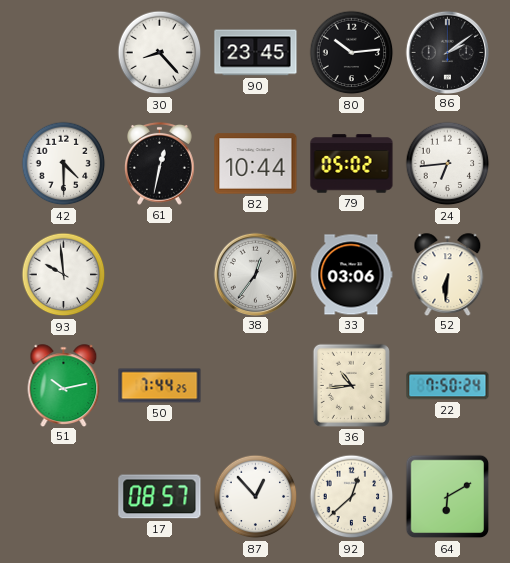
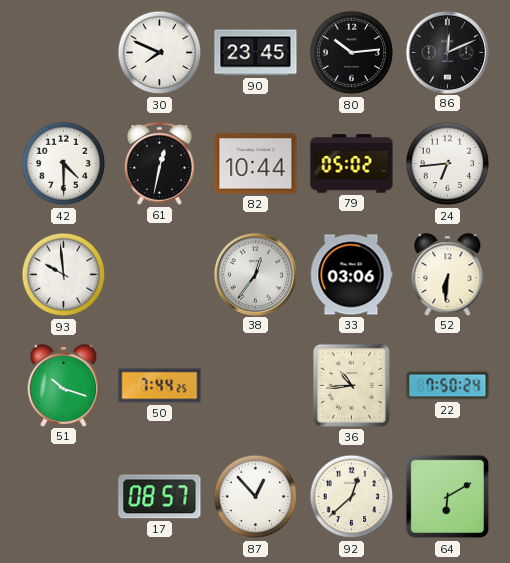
30: 8:23 -> 7:49
86: 2:09 -> 12:11
51: 10:13 -> 10:18
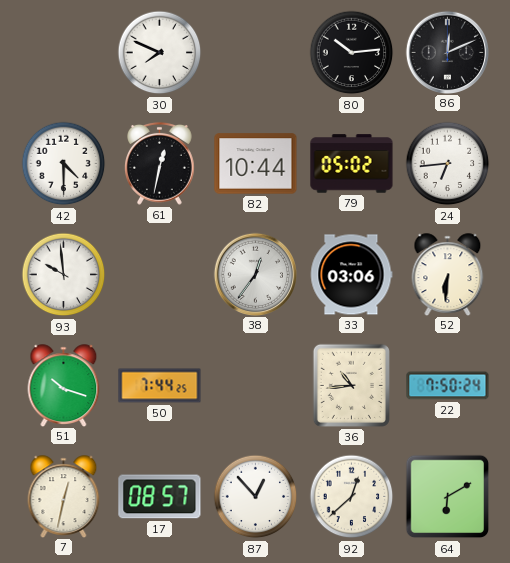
90: 23:45 -> none
7: none -> 12:32
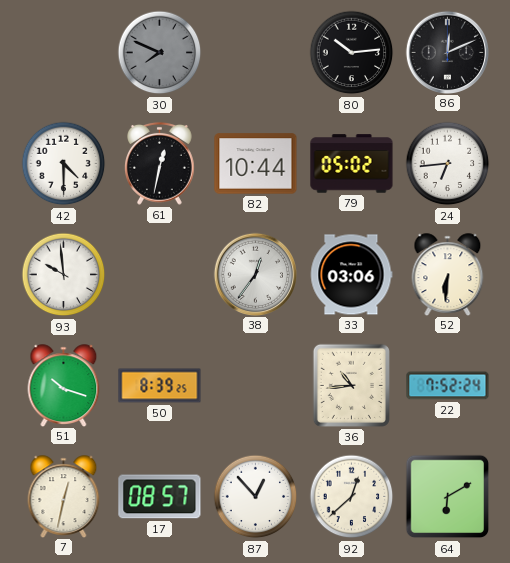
30 dial: white -> grey
50: 7:44 -> 8:39
22: 7:50 -> 7:52
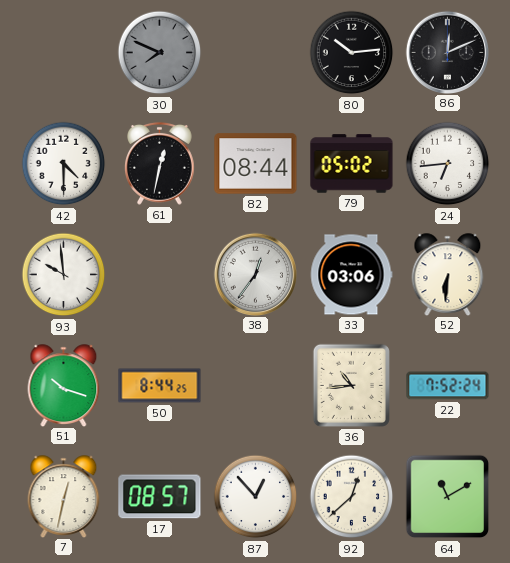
82: 10:44 -> 08:44
50: 8:39 -> 8:44
64: 6:10 -> 11:10
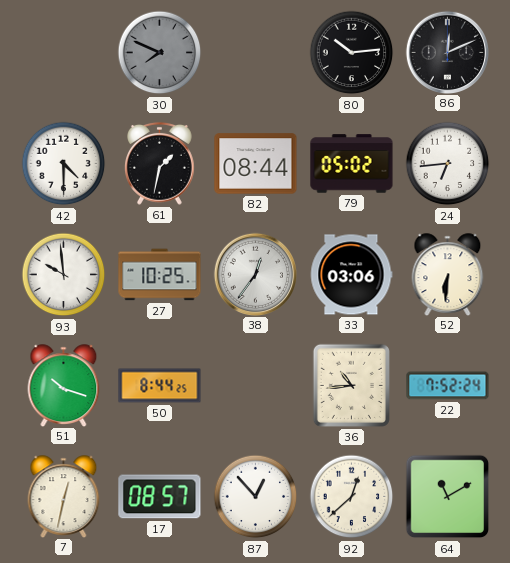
61: 12:32 -> 1:32
27: none -> 10:25
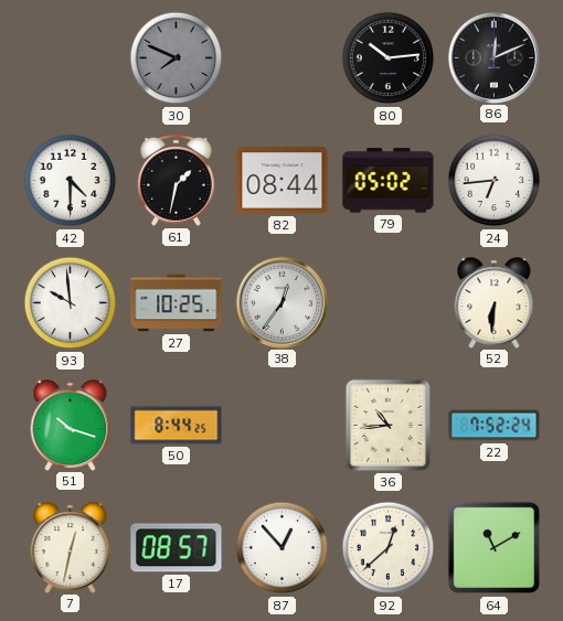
33: 03:06 -> none
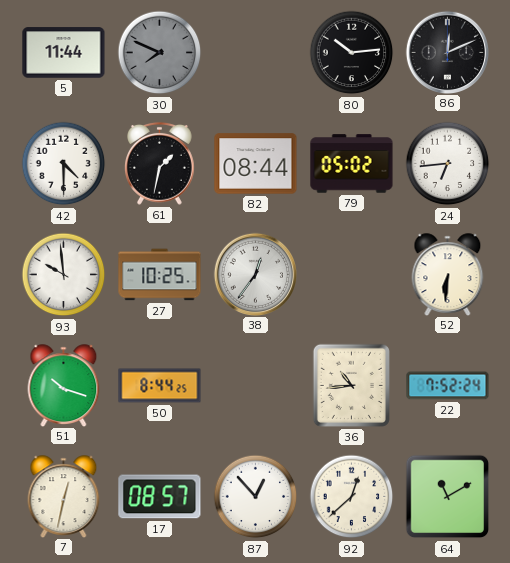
5: none -> 11:44
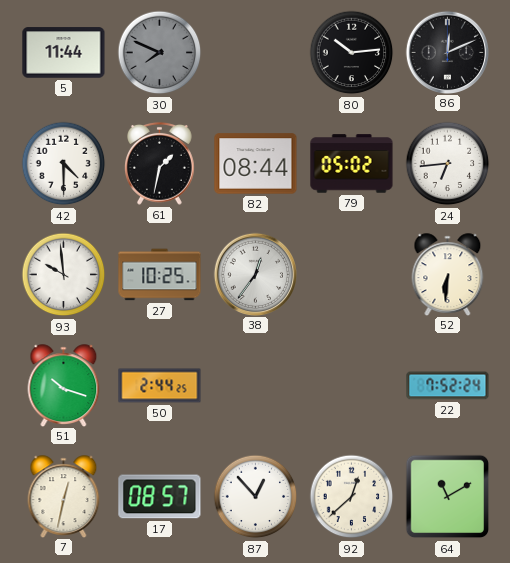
50: 8:44 -> 2:44
36: 10:44 -> none
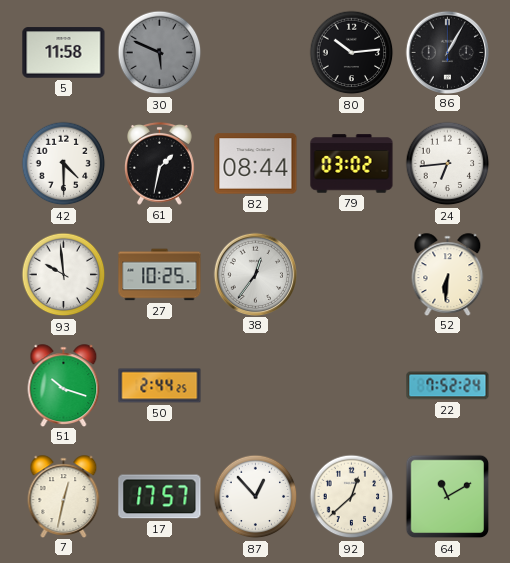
5: 11:44 -> 11:58
30: 7:49 -> 5:49
86: 12:11 -> 1:05
79: 05:02 -> 03:02
17: 08:57 -> 17:57
